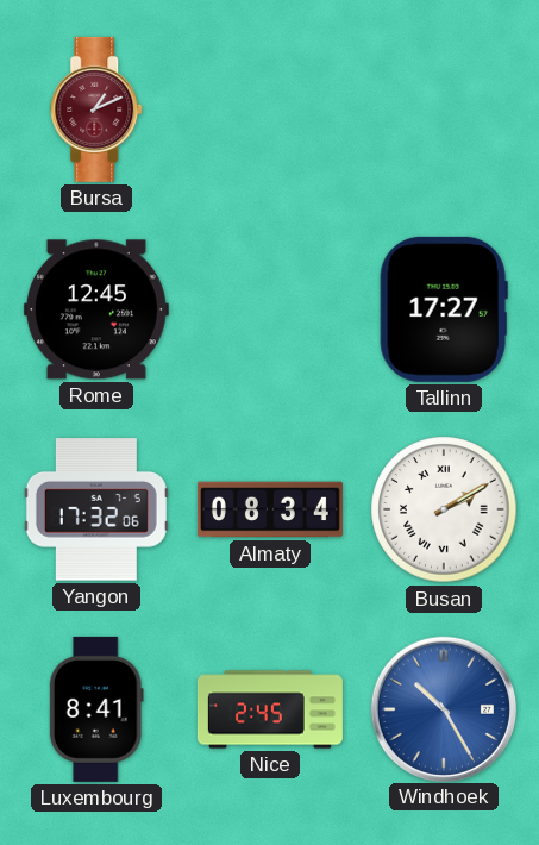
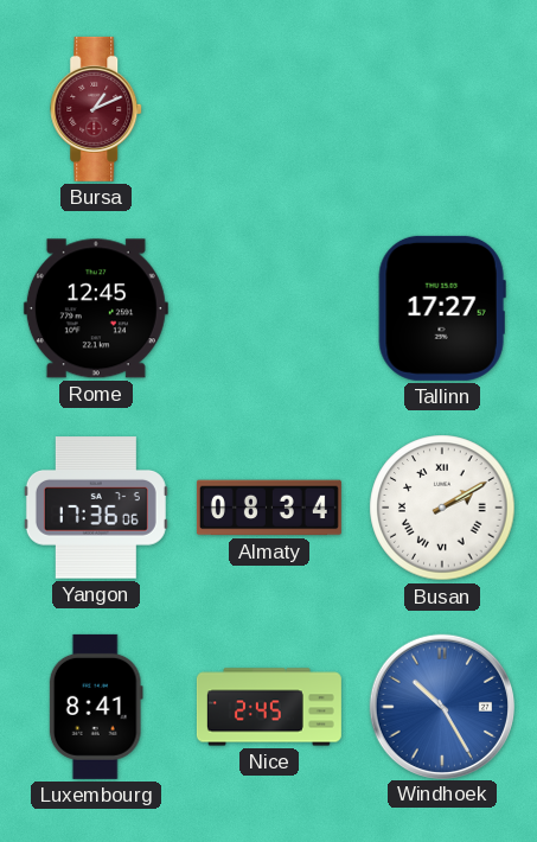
Yangon: 17:32 -> 17:36
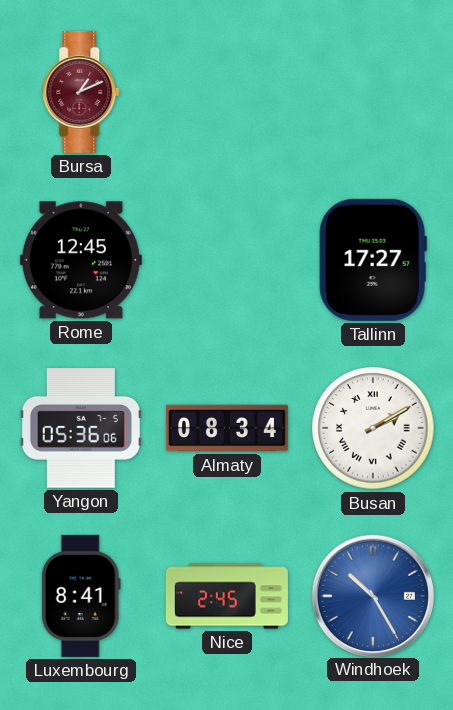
Yangon: 17:36 -> 05:36
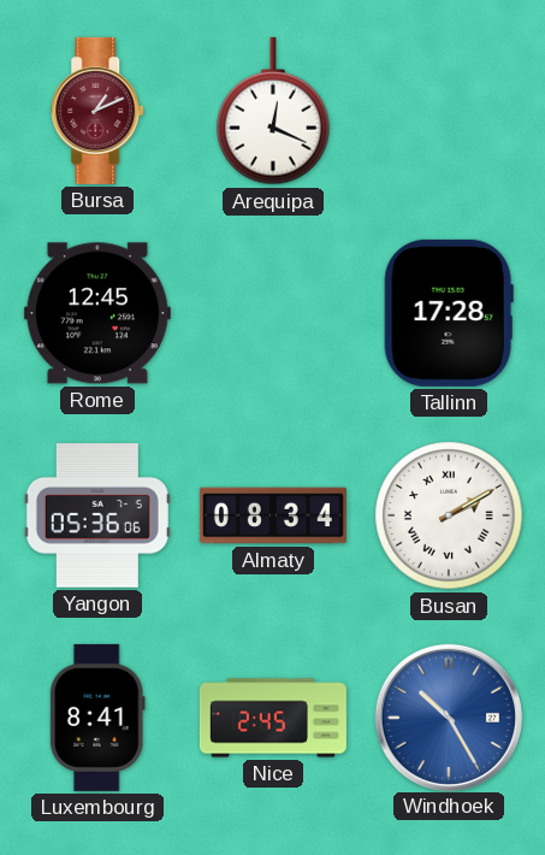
Arequipa: none -> 12:19
Tallinn: 17:27 -> 17:28
